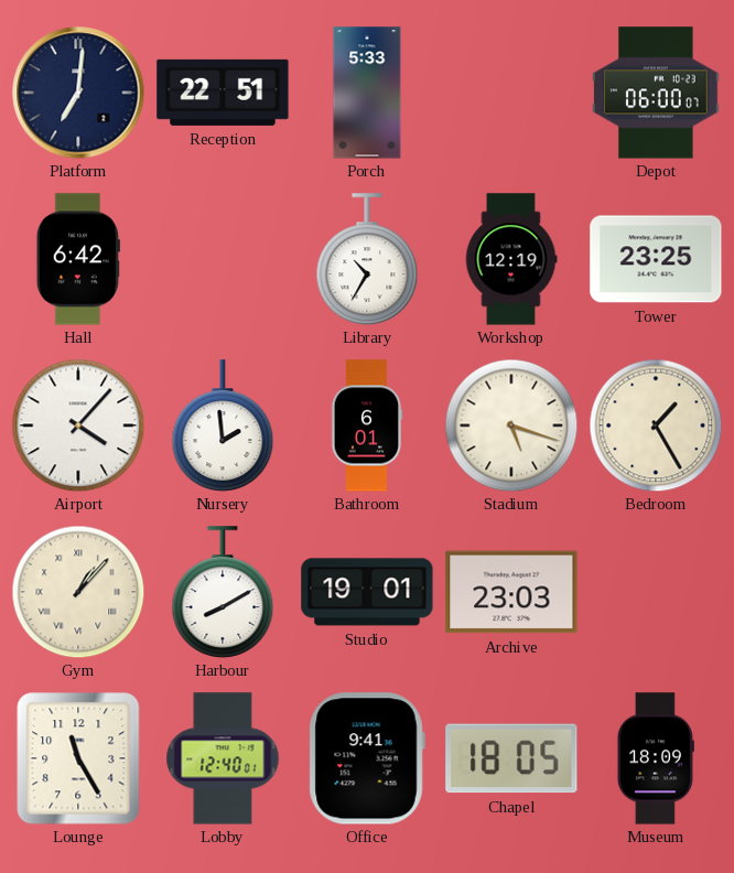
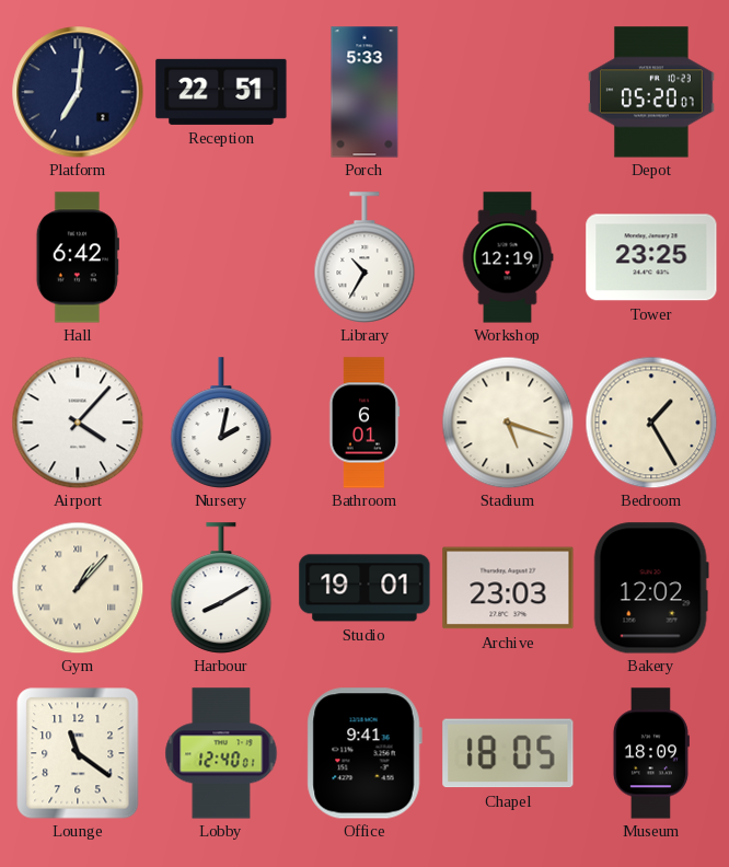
Depot: 06:00 -> 05:20
Nursery: 1:59 -> 2:02
Bakery: none -> 12:02
Lounge: 11:25 -> 11:21
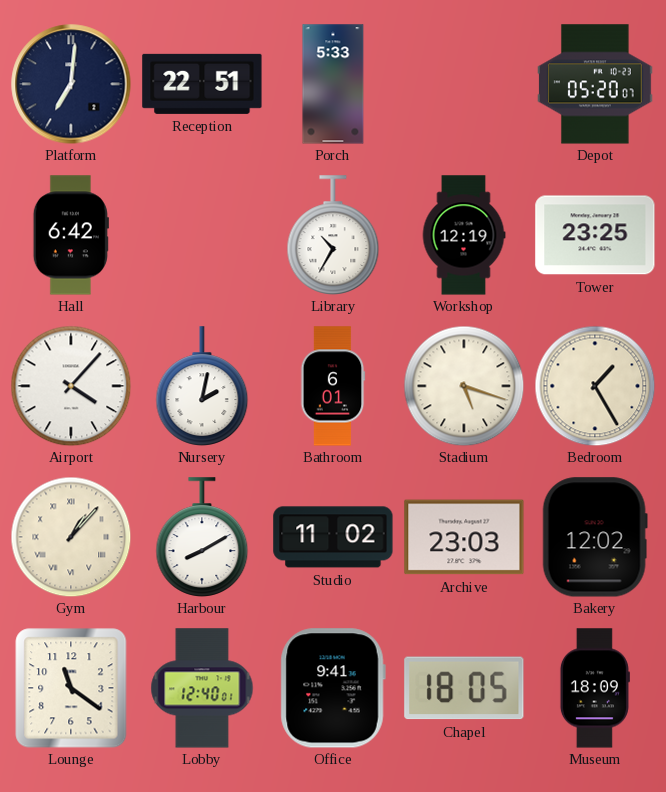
Studio: 19:01 -> 11:02
